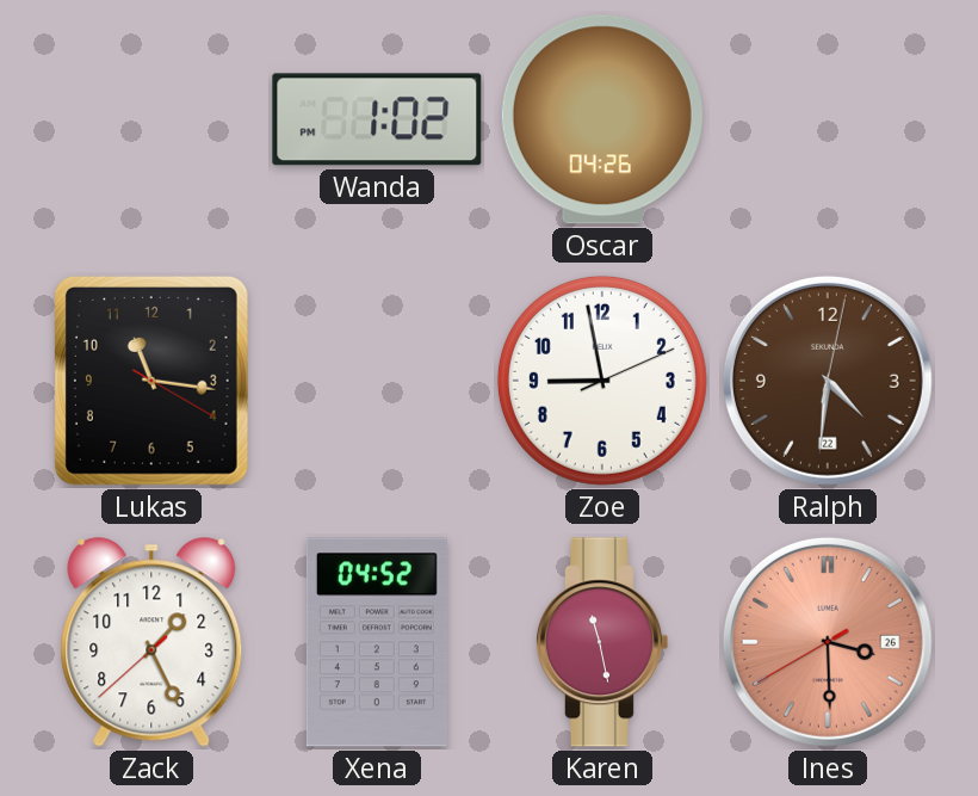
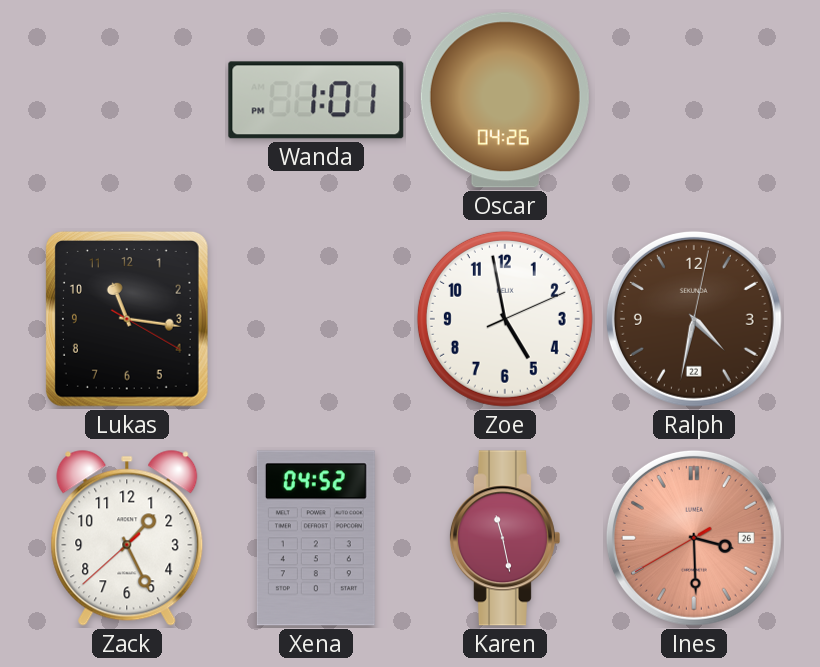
Wanda: 1:02 -> 1:01
Zoe: 8:58 -> 4:58
Ralph: 4:31 -> 4:32
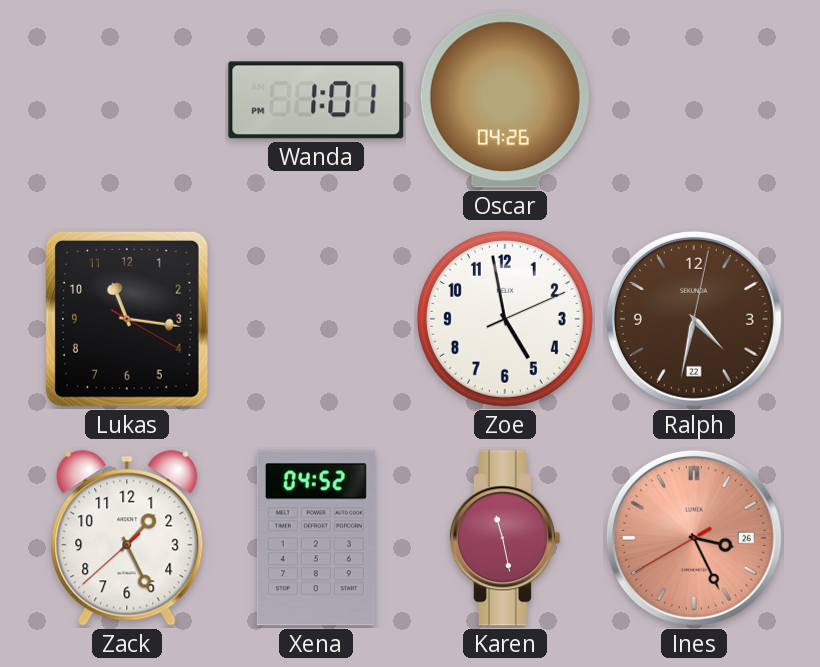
Ines: 3:29 -> 3:25
